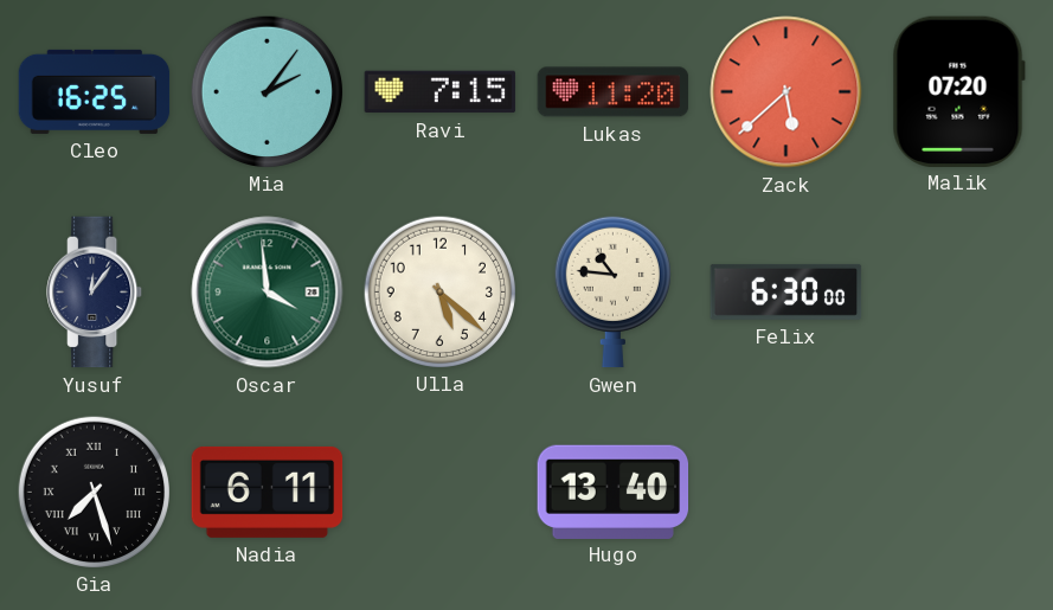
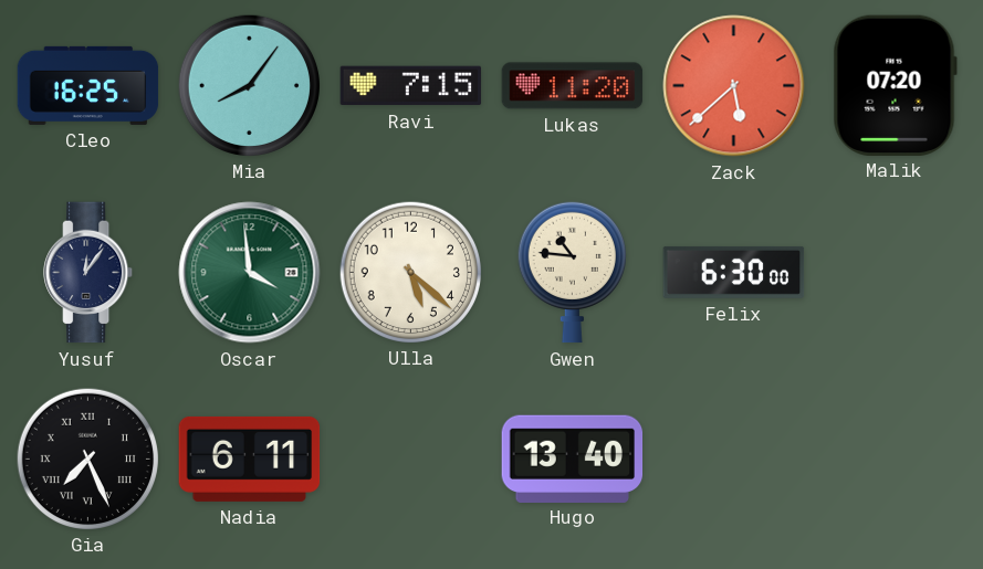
Mia: 2:06 -> 8:06
Gia: 7:27 -> 7:26
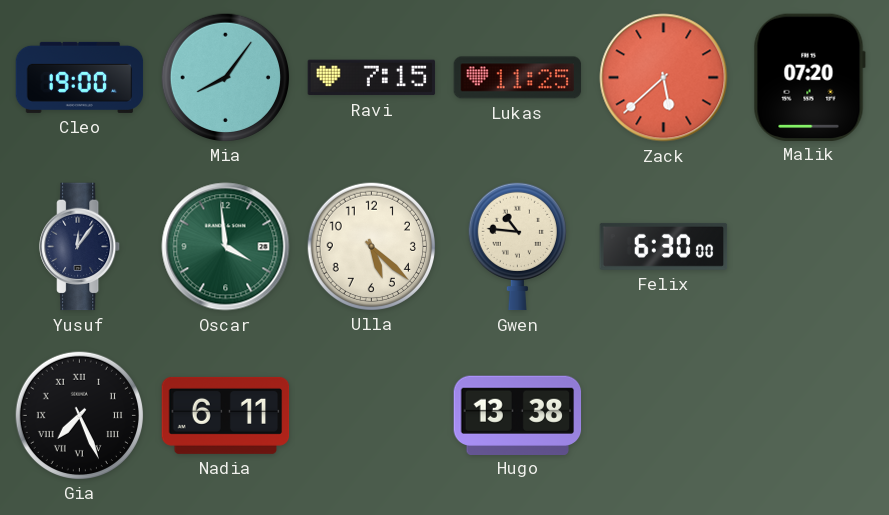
Cleo: 16:25 -> 19:00
Lukas: 11:20 -> 11:25
Hugo: 13:40 -> 13:38
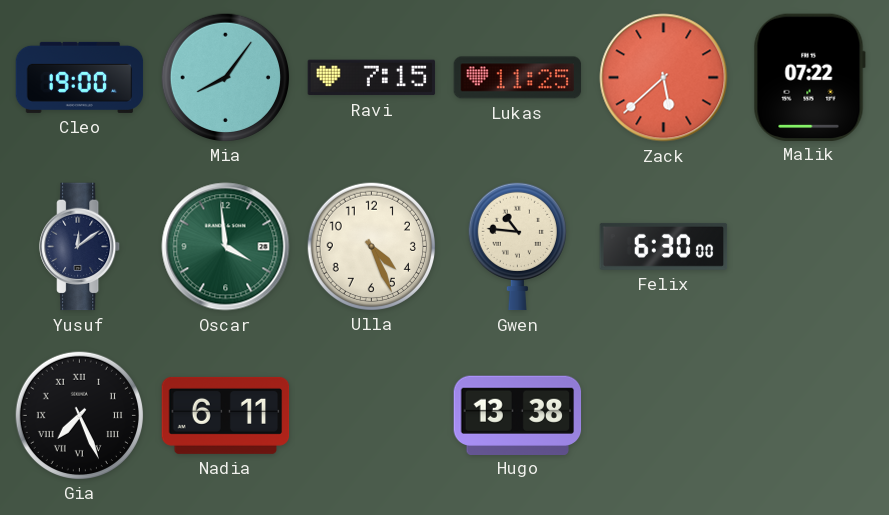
Malik: 07:20 -> 07:22
Yusuf: 12:06 -> 12:09
Ulla: 5:22 -> 4:26
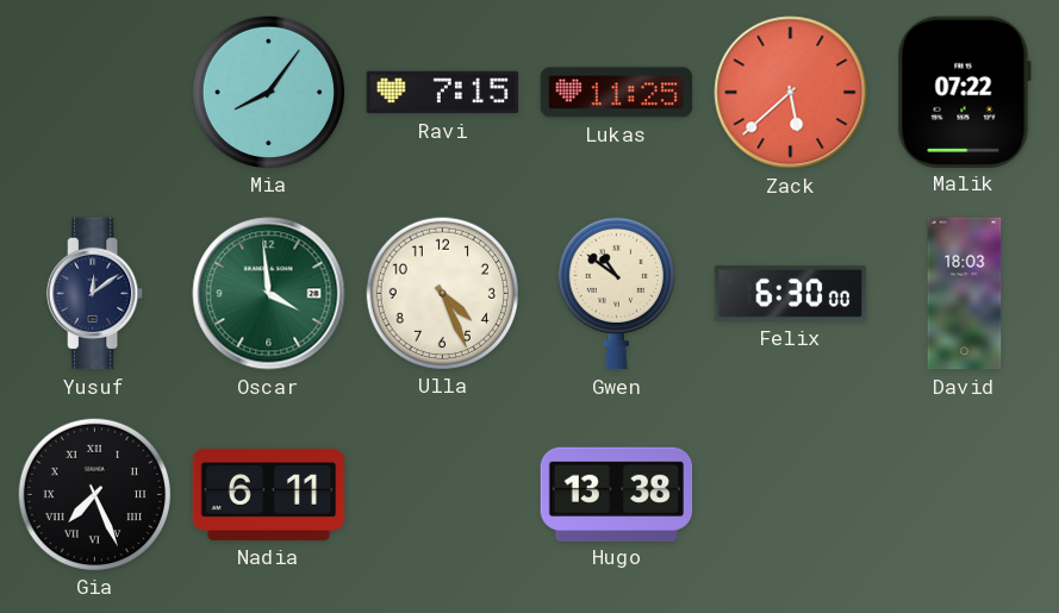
Cleo: 19:00 -> none
Gwen: 10:46 -> 10:51
David: none -> 18:03
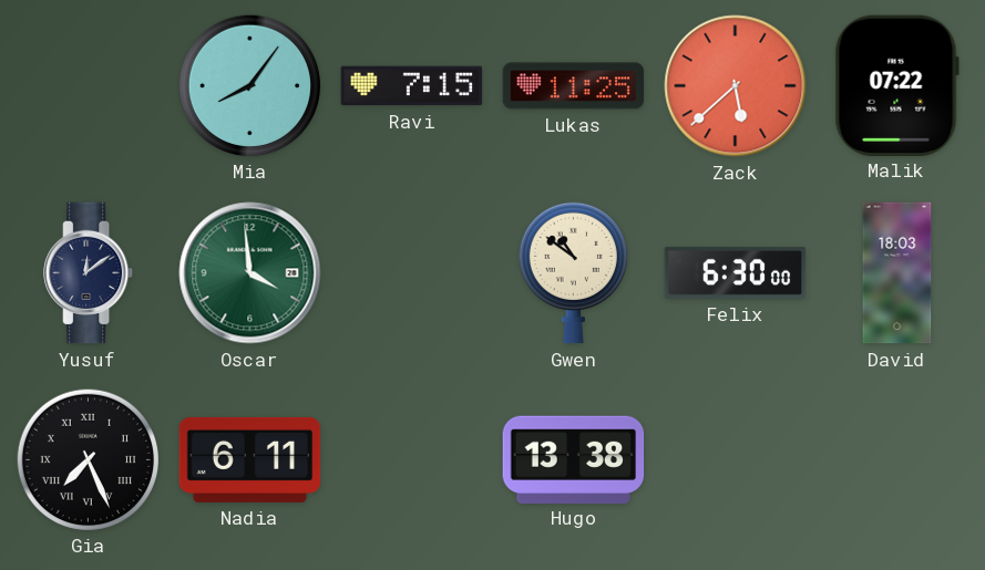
Ulla: 4:26 -> none
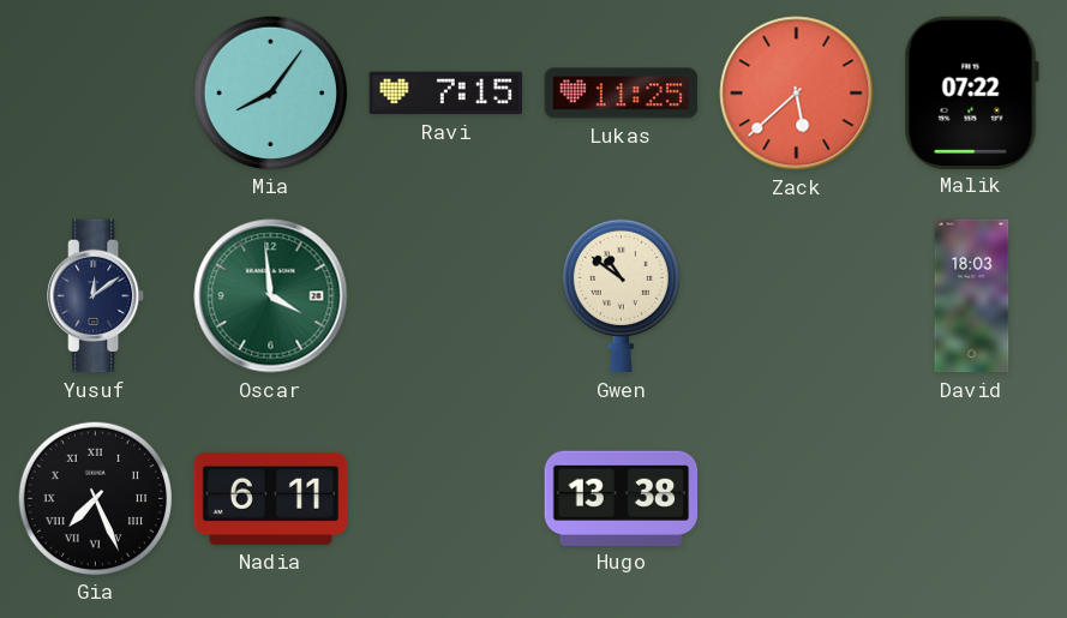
Felix: 6:30 -> none
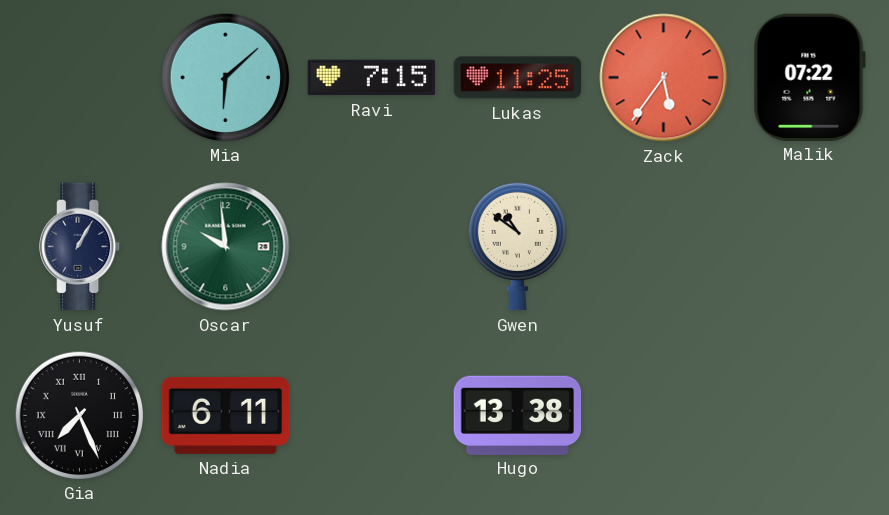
Mia: 8:06 -> 6:08
Zack: 5:38 -> 5:36
Yusuf: 12:09 -> 1:05
Oscar: 3:59 -> 9:59
David: 18:03 -> none
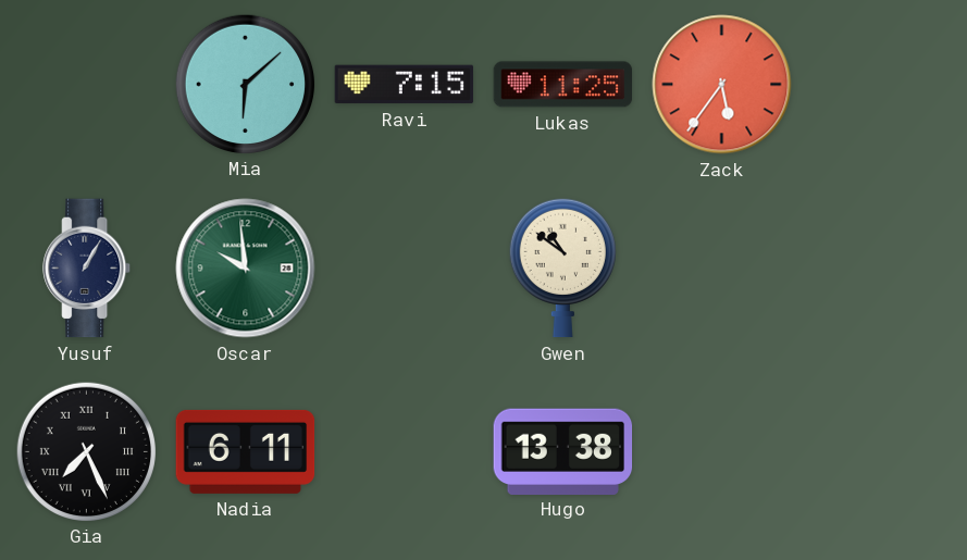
Malik: 07:22 -> none
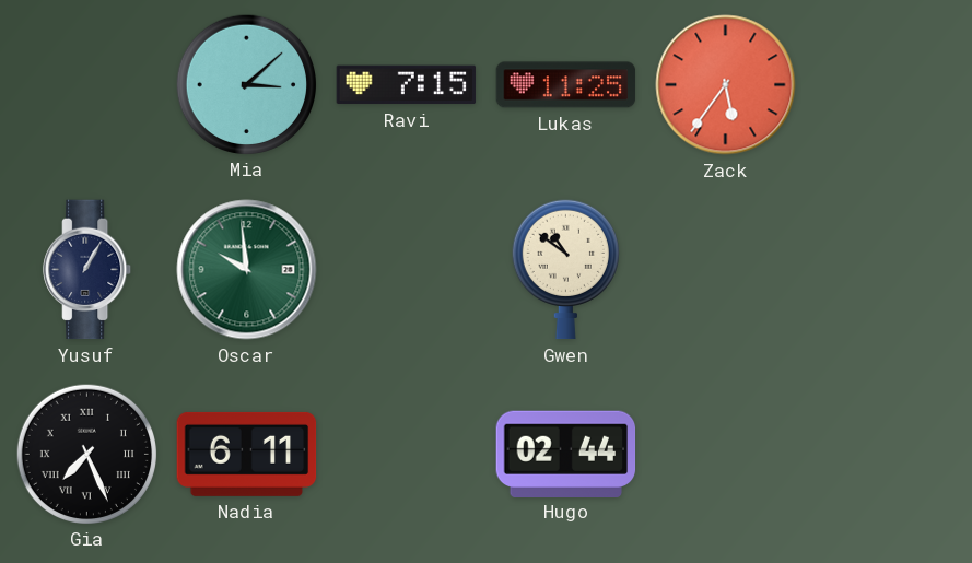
Mia: 6:08 -> 3:08
Hugo: 13:38 -> 02:44
